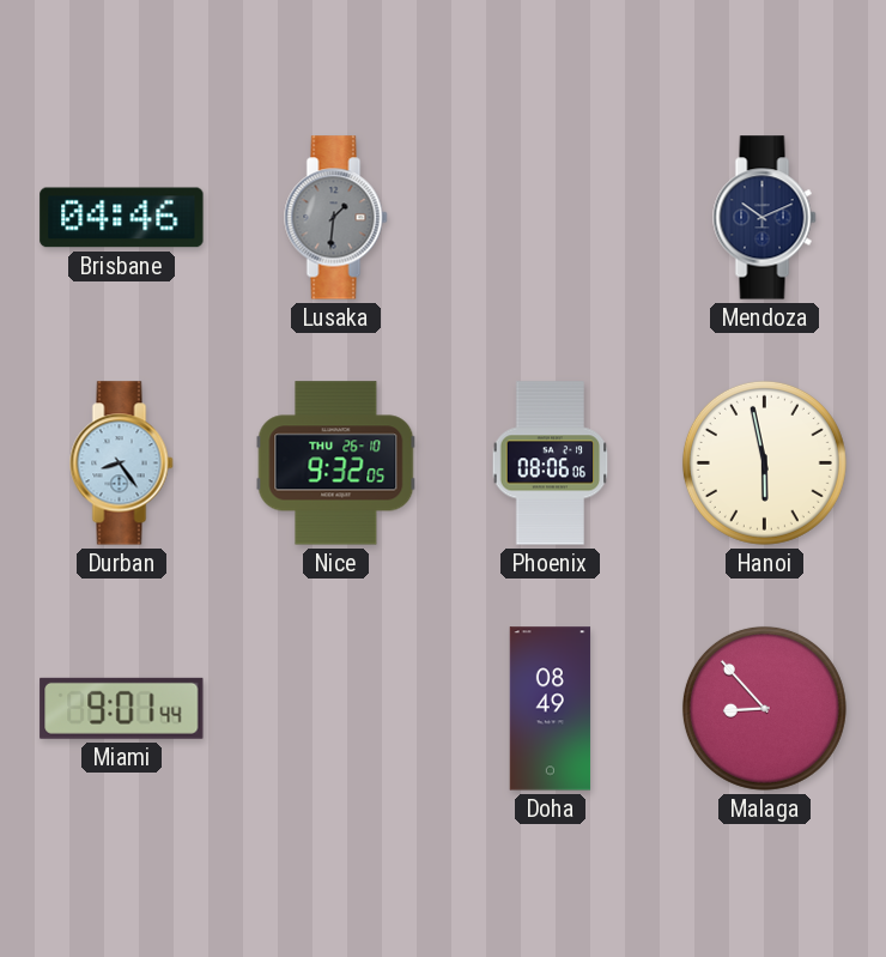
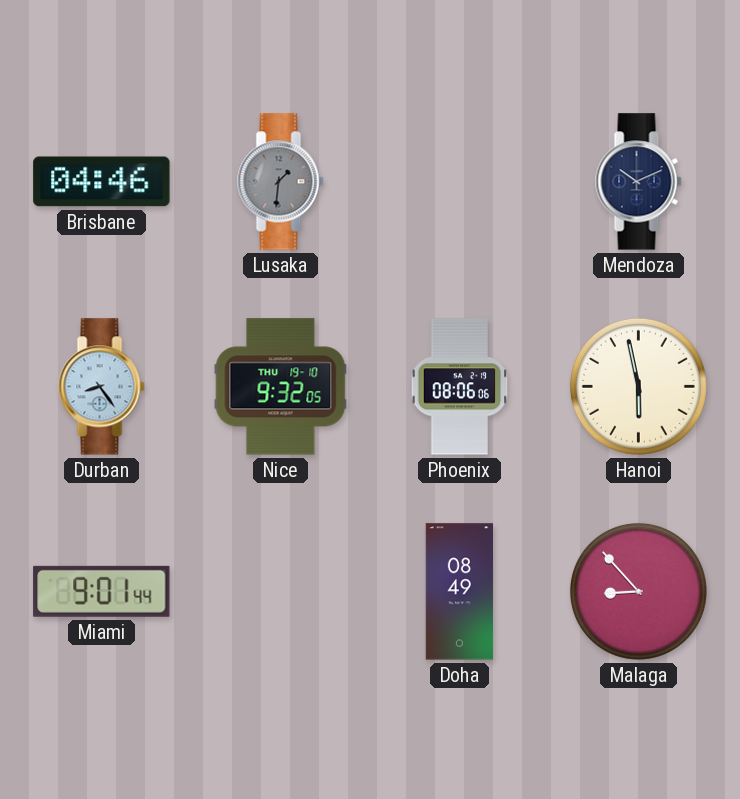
Nice date: THU 26-10 -> THU 19-10
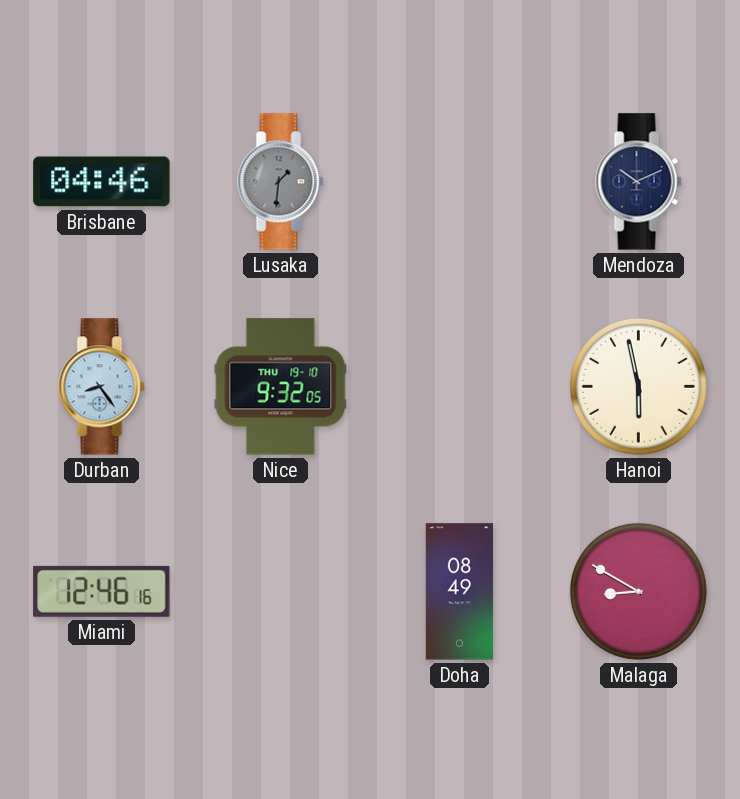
Phoenix: 08:06 -> none
Miami: 9:01 -> 12:46
Malaga: 8:53 -> 8:50
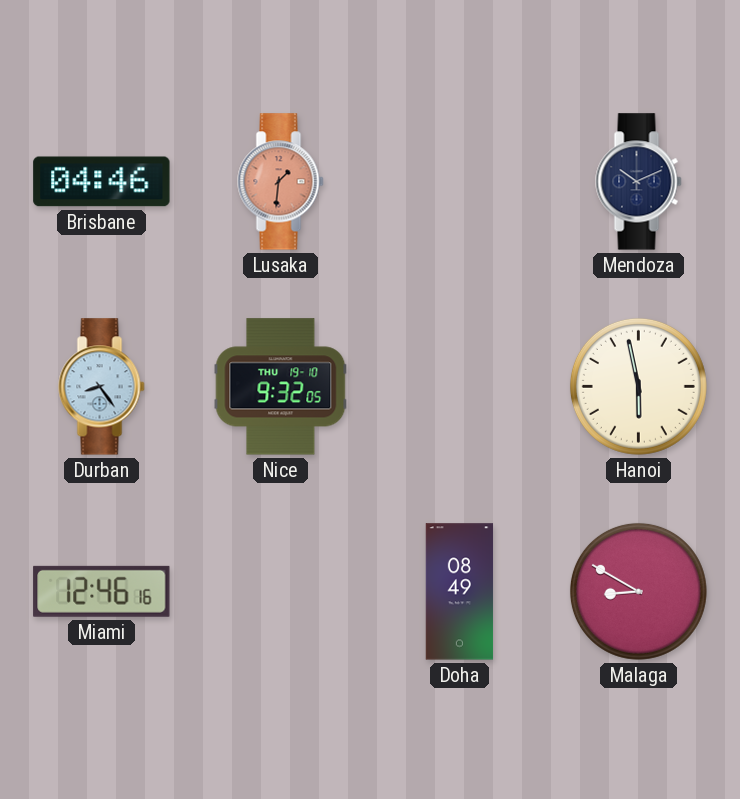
Lusaka dial: grey -> salmon
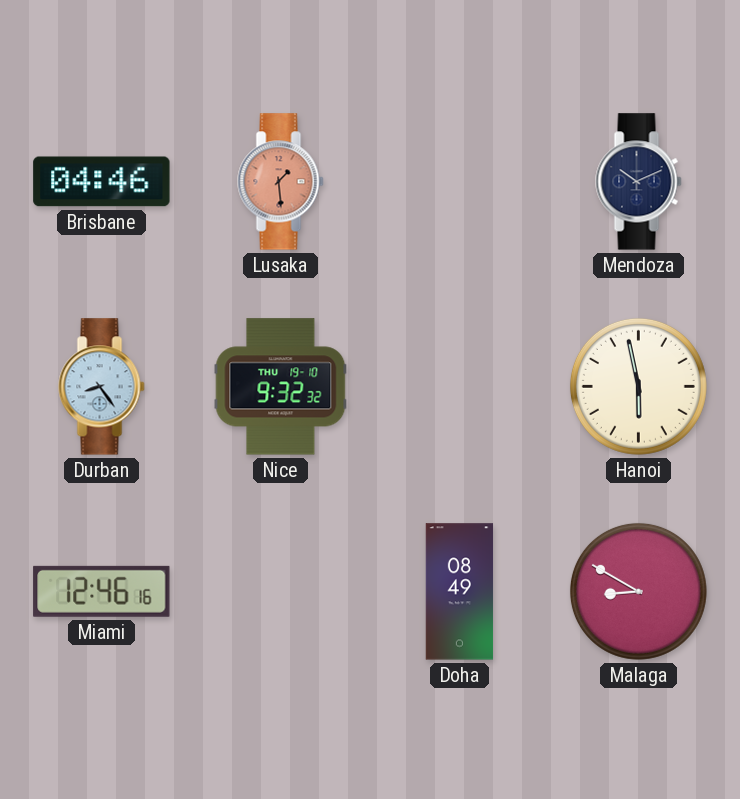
Lusaka: 1:31 -> 1:29
Nice: 9:32:05 -> 9:32:32
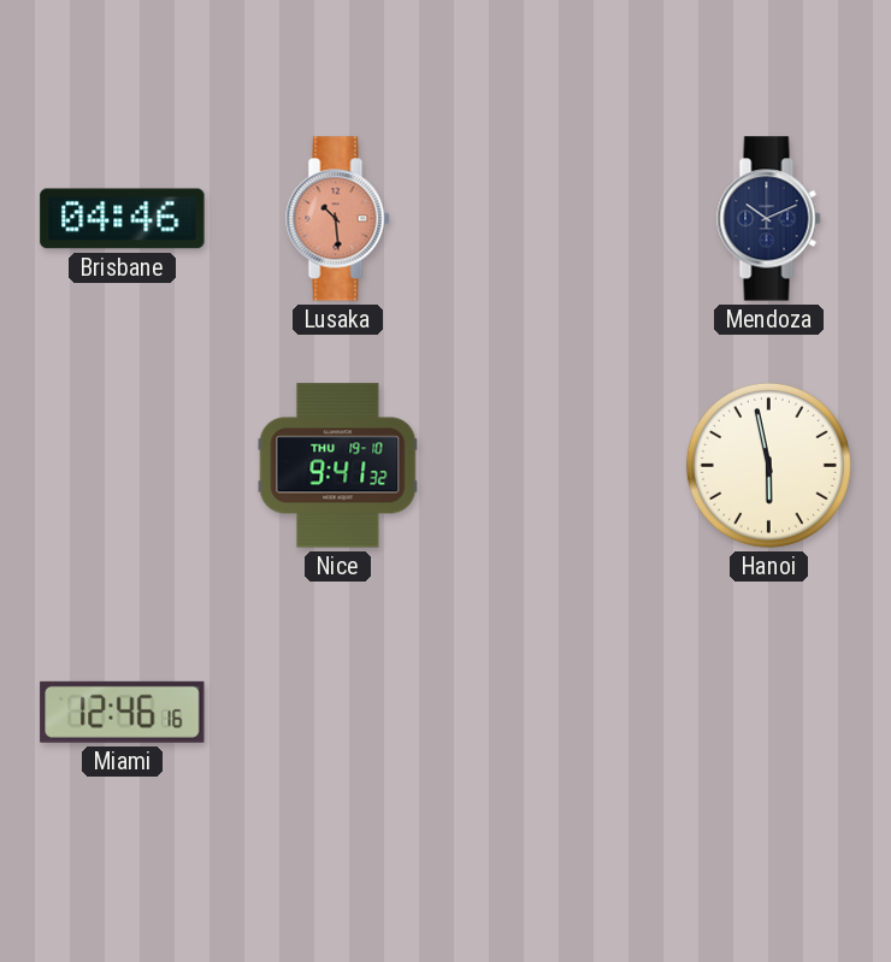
Lusaka: 1:29 -> 10:29
Durban: 8:24 -> none
Nice: 9:32 -> 9:41
Doha: 08:49 -> none
Malaga: 8:50 -> none
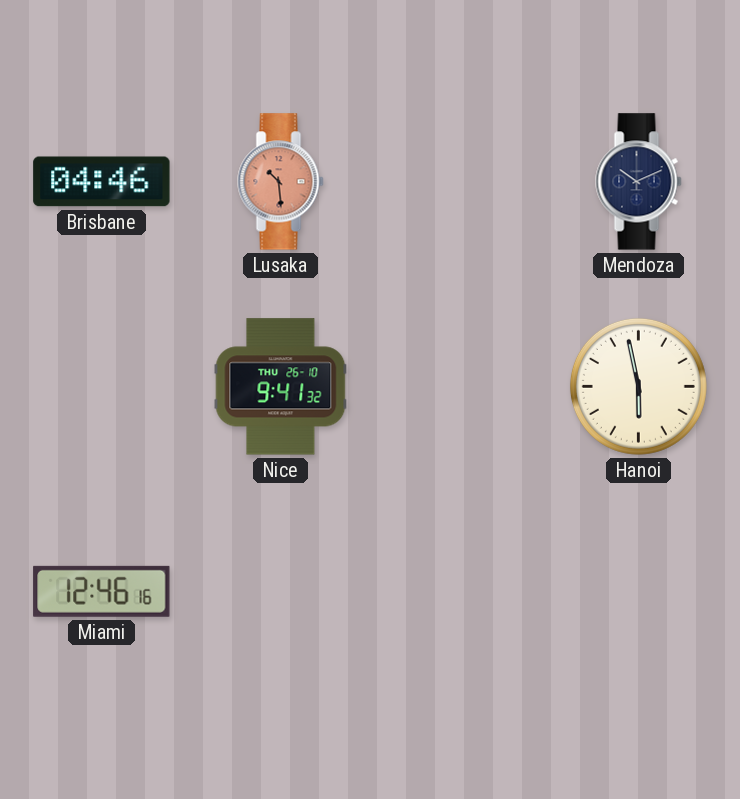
Nice date: THU 19-10 -> THU 26-10
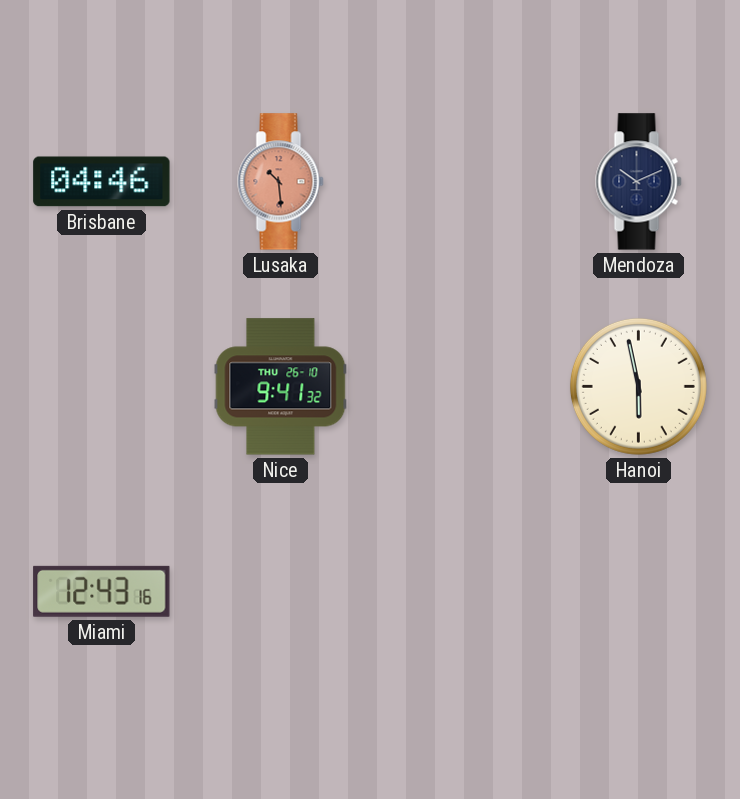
Miami: 12:46 -> 12:43
